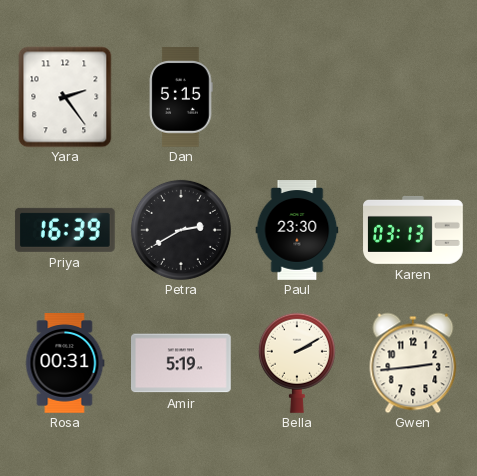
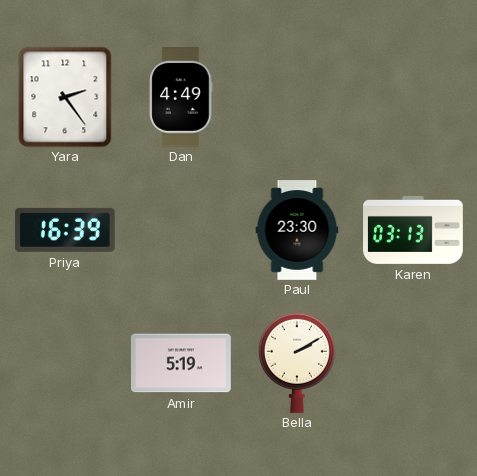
Dan: 5:15 -> 4:49
Petra: 2:40 -> none
Rosa: 00:31 -> none
Gwen: 2:44 -> none
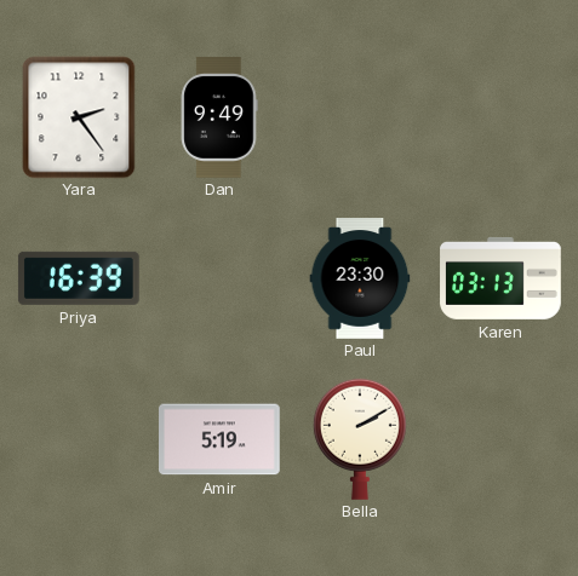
Dan: 4:49 -> 9:49
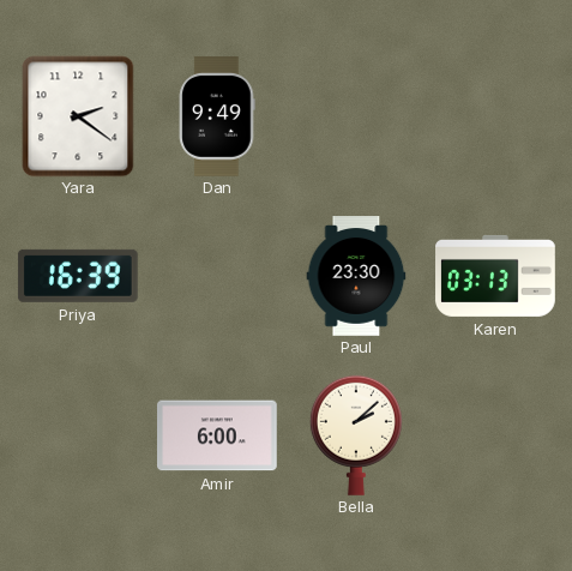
Yara: 2:24 -> 2:21
Amir: 5:19 -> 6:00
Bella: 2:10 -> 2:08
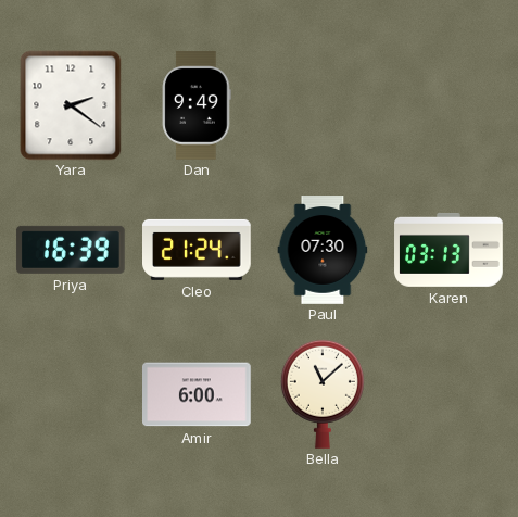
Cleo: none -> 21:24
Paul: 23:30 -> 07:30
Bella: 2:08 -> 11:08
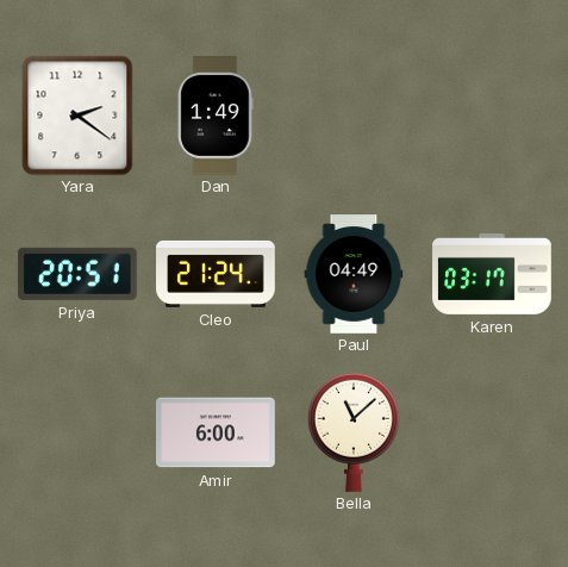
Dan: 9:49 -> 1:49
Priya: 16:39 -> 20:51
Paul: 07:30 -> 04:49
Karen: 03:13 -> 03:17
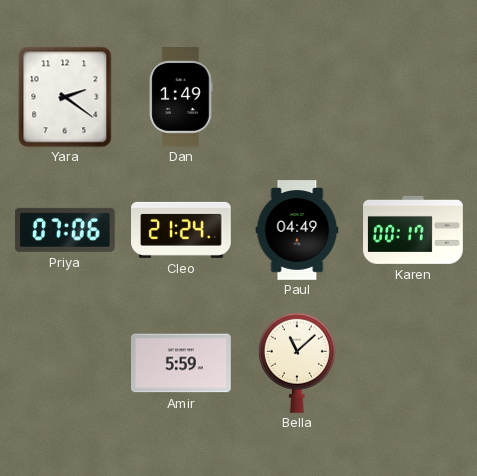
Priya: 20:51 -> 07:06
Karen: 03:17 -> 00:17
Amir: 6:00 -> 5:59
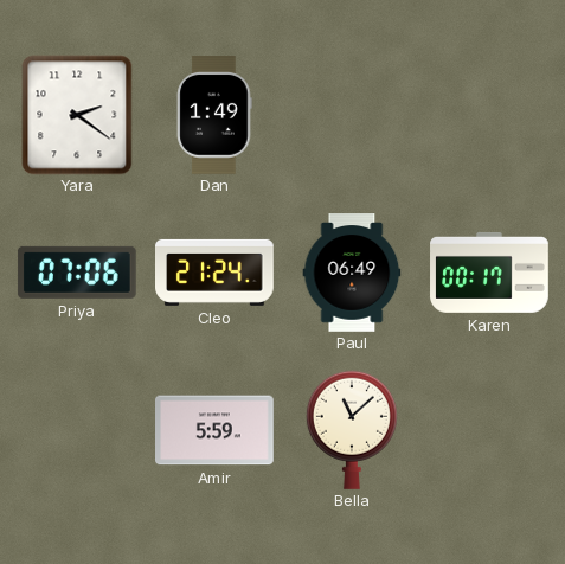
Paul: 04:49 -> 06:49
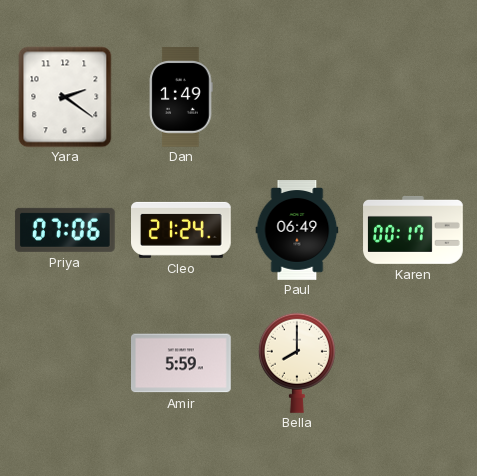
Bella: 11:08 -> 8:00
